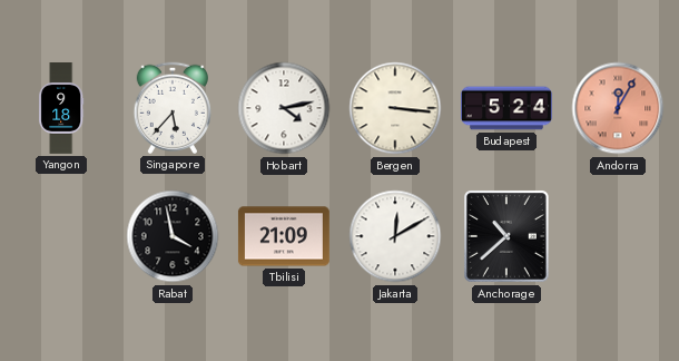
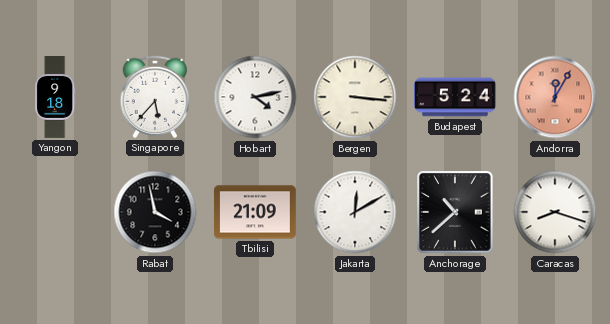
Caracas: none -> 8:18
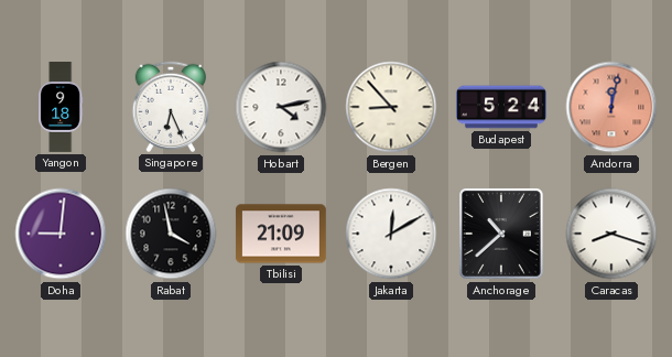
Singapore: 5:37 -> 6:26
Bergen: 3:16 -> 8:53
Andorra: 12:05 -> 12:02
Doha: none -> 9:01
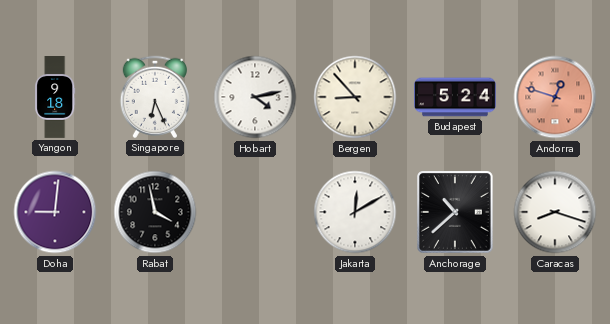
Andorra: 12:02 -> 12:48
Tbilisi: 21:09 -> none
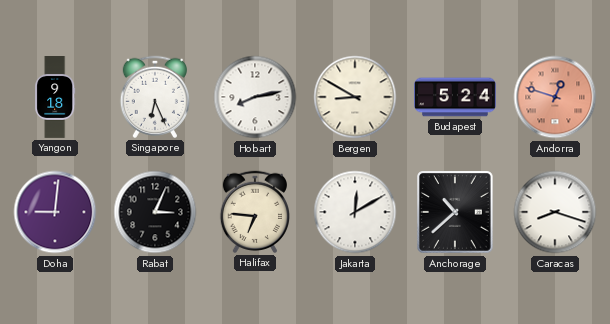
Hobart: 4:13 -> 8:13
Bergen: 8:53 -> 8:50
Rabat: 3:58 -> 3:04
Halifax: none -> 6:46
